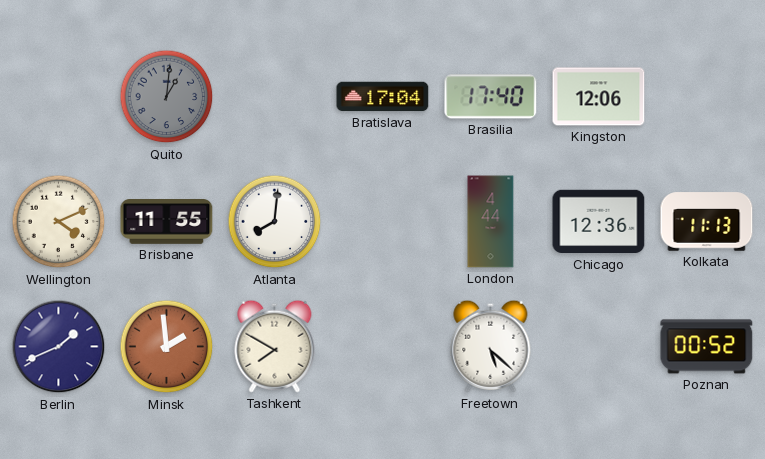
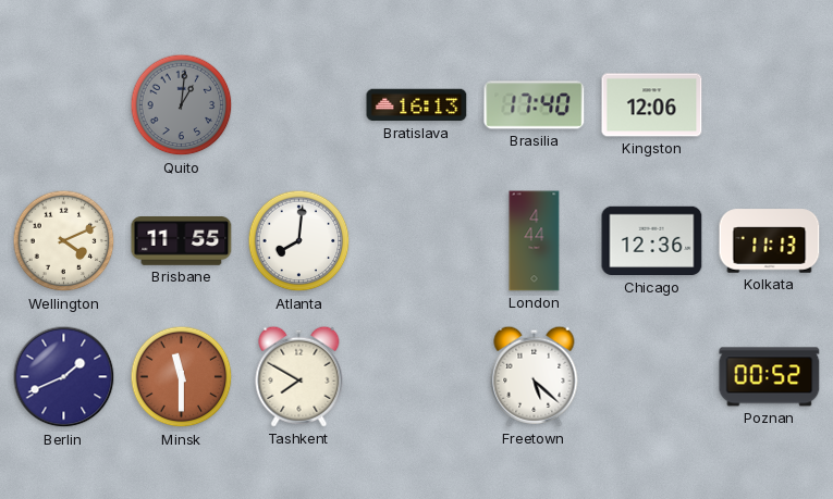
Bratislava: 17:04 -> 16:13
Minsk: 1:59 -> 11:30
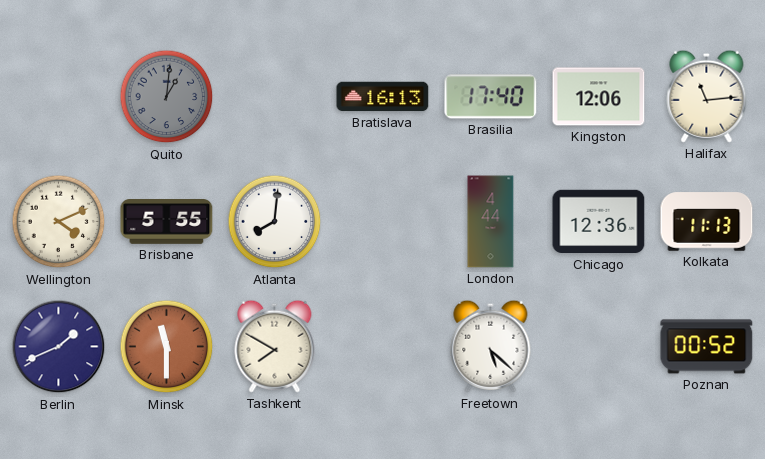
Halifax: none -> 11:14
Brisbane: 11:55 -> 5:55
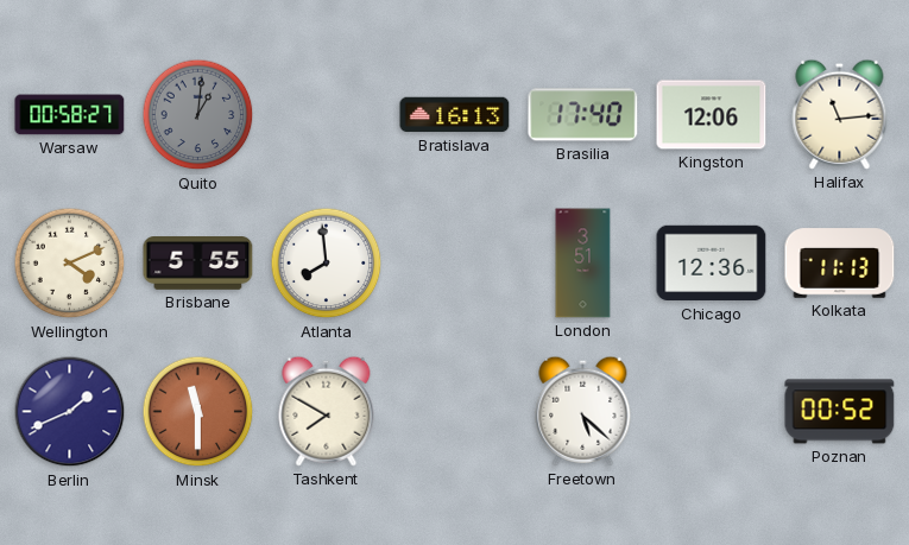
Warsaw: none -> 00:58
Atlanta: 8:01 -> 7:59
London: 4:44 -> 3:51
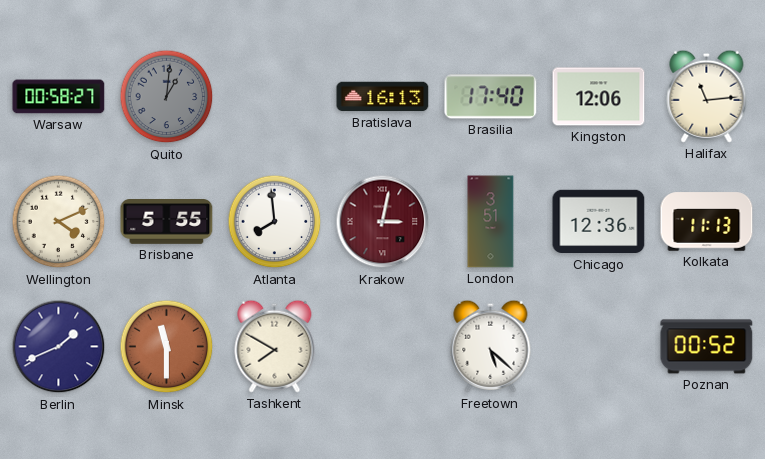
Krakow: none -> 3:02
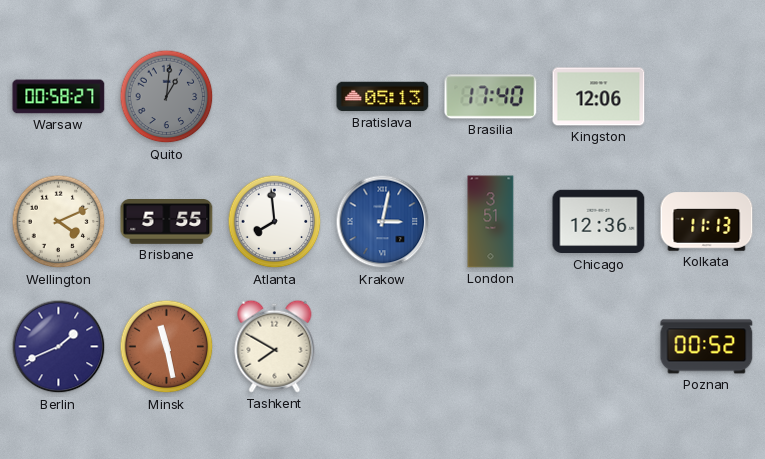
Bratislava: 16:13 -> 05:13
Halifax: 11:14 -> none
Krakow dial: burgundy -> blue
Minsk: 11:30 -> 11:28
Freetown: 5:22 -> none
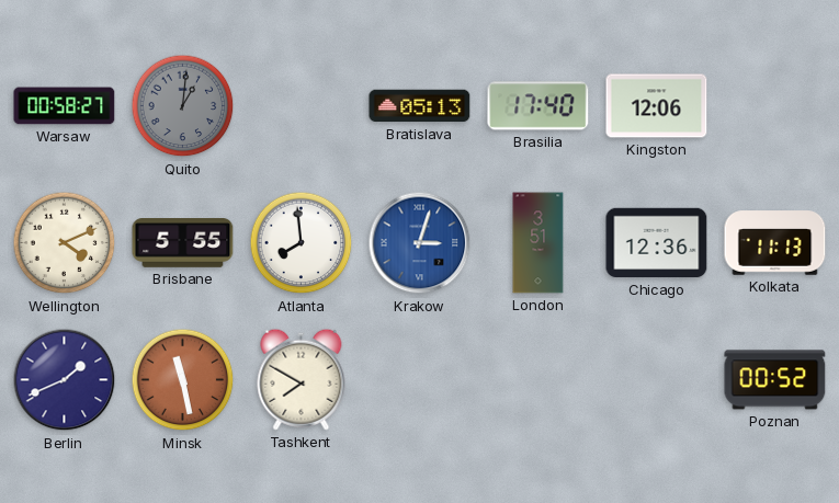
Krakow: 3:02 -> 3:03
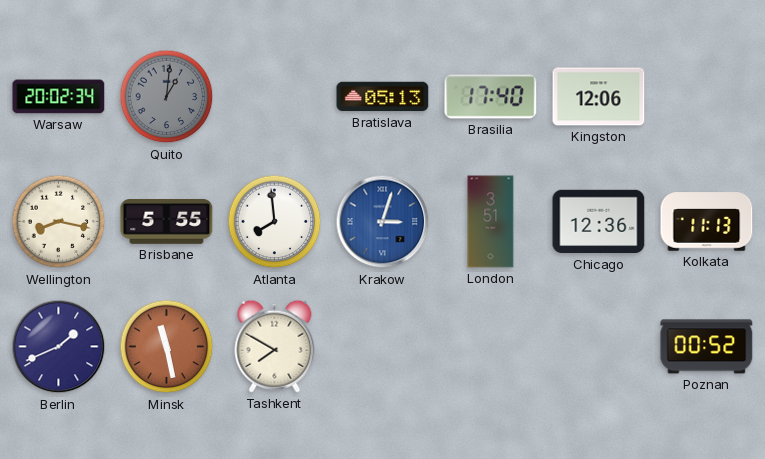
Warsaw: 00:58 -> 20:02
Wellington: 4:11 -> 8:17
